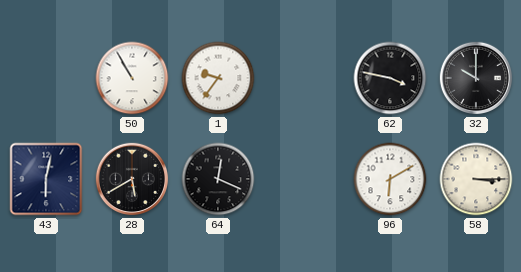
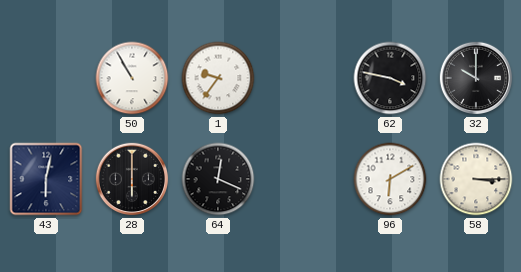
28: 5:40 -> 6:00
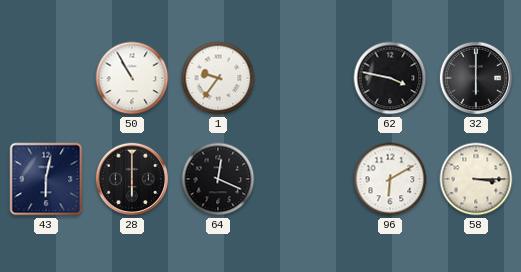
32: 10:00 -> 6:00
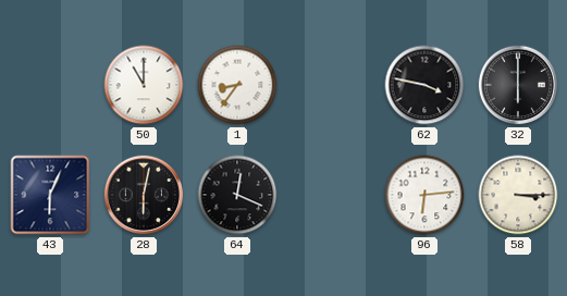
50: 10:55 -> 11:00
1: 9:36 -> 8:36
43: 6:02 -> 6:04
28: 6:00 -> 6:02
96: 6:10 -> 6:14
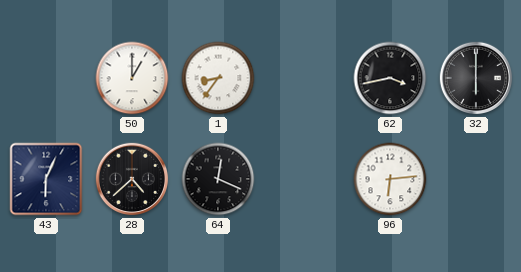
50: 11:00 -> 1:00
62: 3:47 -> 3:43
28: 6:02 -> 4:38
58: 3:15 -> none
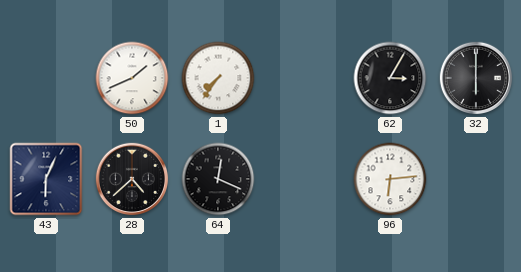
50: 1:00 -> 1:41
1: 8:36 -> 7:36
62: 3:43 -> 3:05
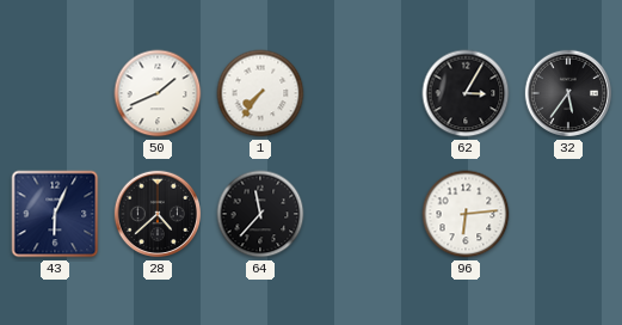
32: 6:00 -> 5:36
64: 12:19 -> 11:37
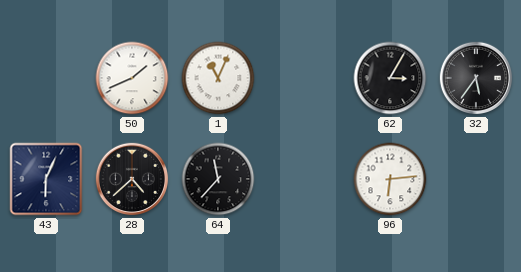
1: 7:36 -> 11:04
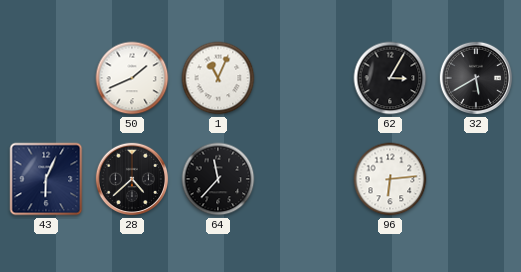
32: 5:36 -> 5:40
